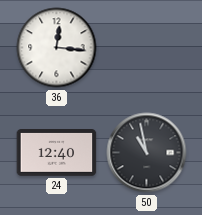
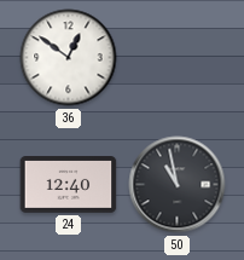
36: 12:16 -> 12:51
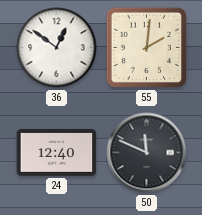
55: none -> 2:01
50: 10:58 -> 11:49
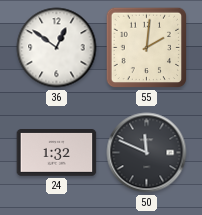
24: 12:40 -> 1:32
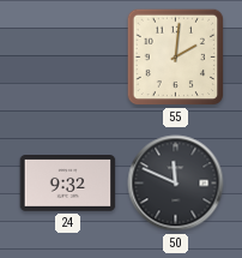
36: 12:51 -> none
24: 1:32 -> 9:32
